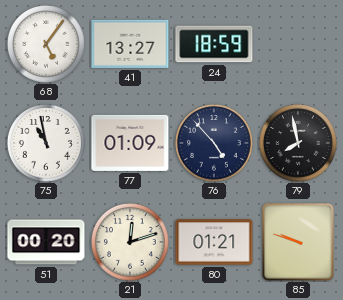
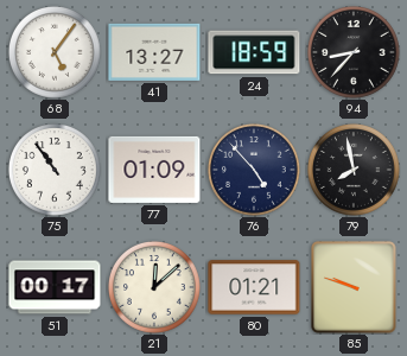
94: none -> 8:37
75: 10:58 -> 10:54
51: 00:20 -> 00:17
21: 12:12 -> 12:08
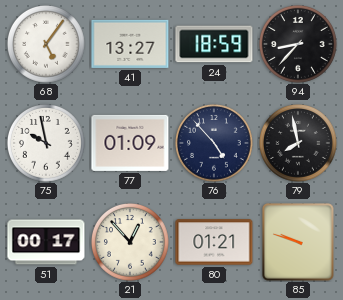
75: 10:54 -> 9:58
21: 12:08 -> 12:53
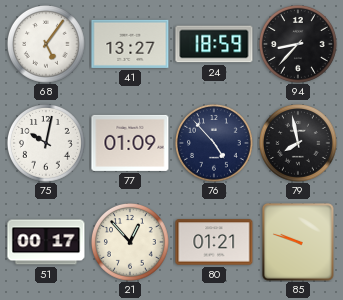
75: 9:58 -> 10:02
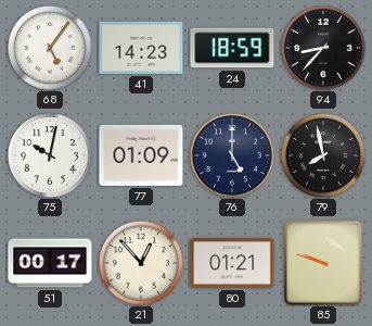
41: 13:27 -> 14:23
76: 4:53 -> 5:00
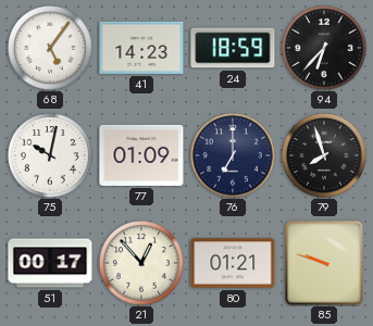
94: 8:37 -> 6:37
76: 5:00 -> 7:00
79: 7:58 -> 7:57
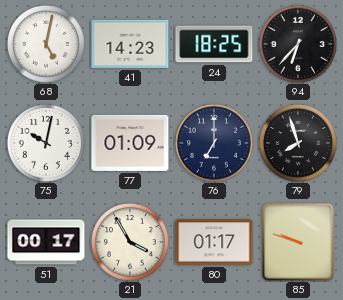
68: 5:06 -> 5:02
24: 18:59 -> 18:25
21: 12:53 -> 3:55
80: 01:21 -> 01:17
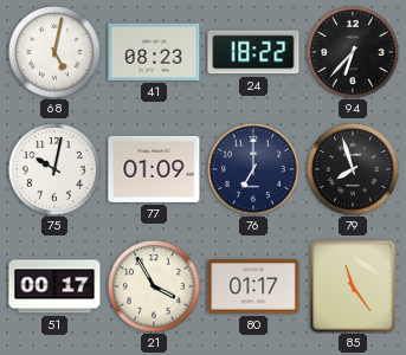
41: 14:23 -> 08:23
24: 18:25 -> 18:22
85: 9:48 -> 11:24
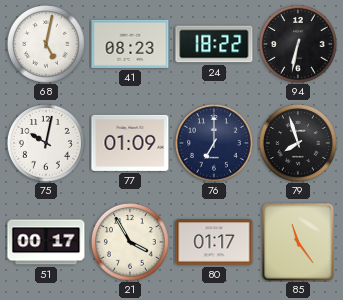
94: 6:37 -> 6:32
